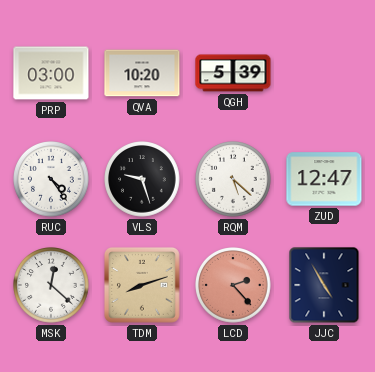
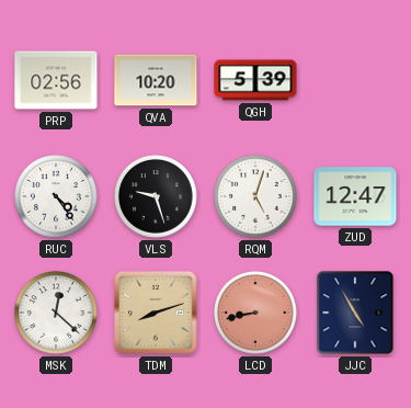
PRP: 03:00 -> 02:56
RQM: 5:22 -> 5:03
LCD: 2:23 -> 8:43
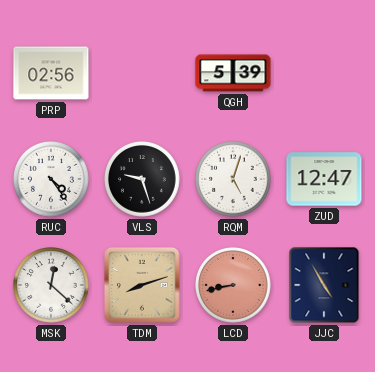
QVA: 10:20 -> none
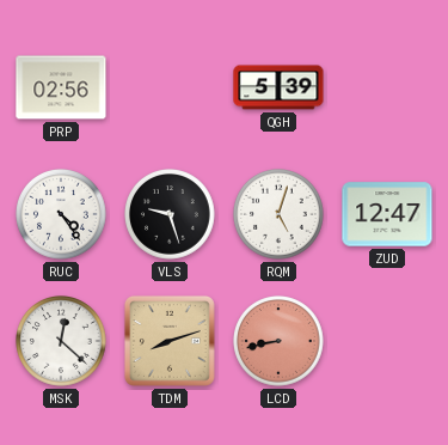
JJC: 4:55 -> none
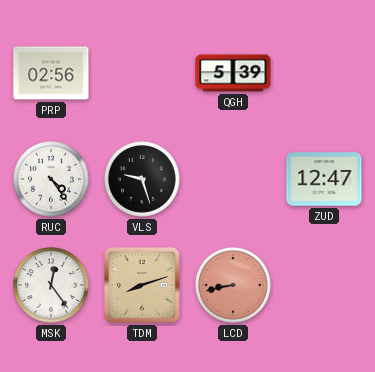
RQM: 5:03 -> none
MSK: 12:22 -> 12:24
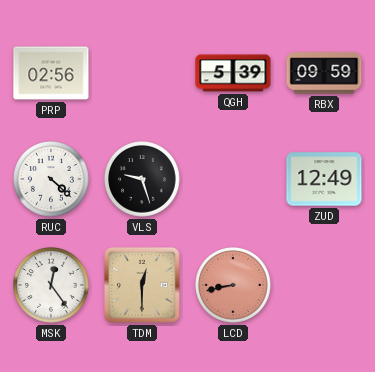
RBX: none -> 09:59
RUC: 4:24 -> 4:22
ZUD: 12:47 -> 12:49
TDM: 8:12 -> 12:30
